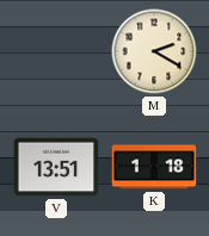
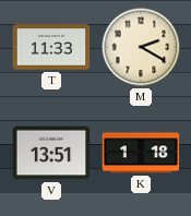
T: none -> 11:33
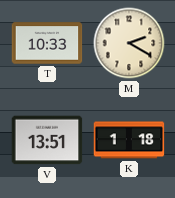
T: 11:33 -> 10:33
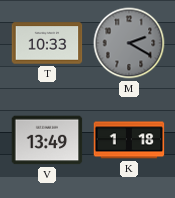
M dial: cream -> grey
V: 13:51 -> 13:49
